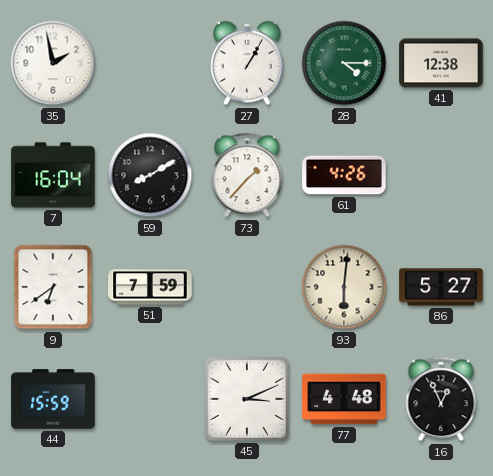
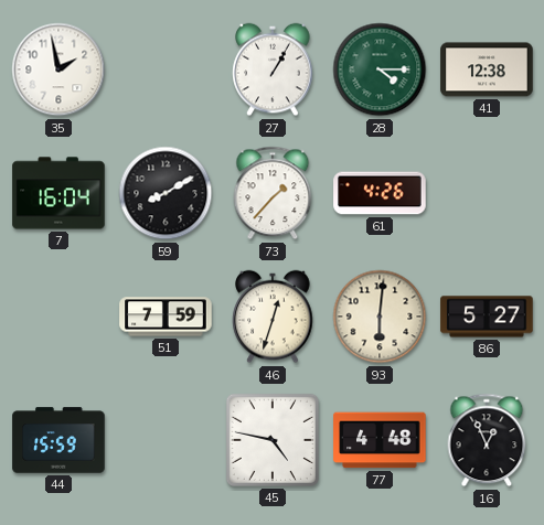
9: 6:39 -> none
46: none -> 12:33
45: 3:11 -> 4:47
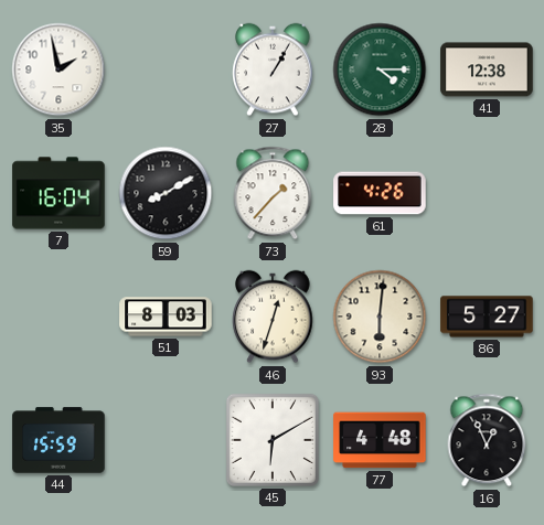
51: 7:59 -> 8:03
45: 4:47 -> 6:10
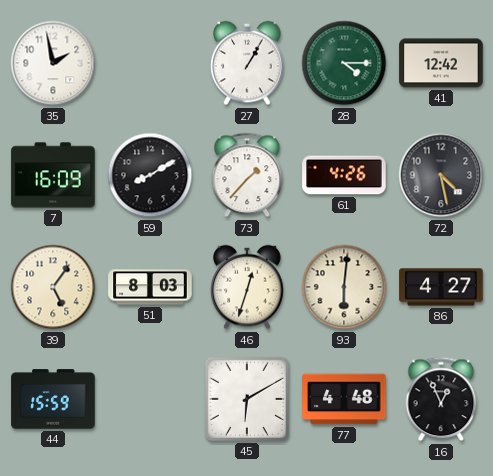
41: 12:38 -> 12:42
7: 16:04 -> 16:09
72: none -> 4:28
39: none -> 5:06
86: 5:27 -> 4:27
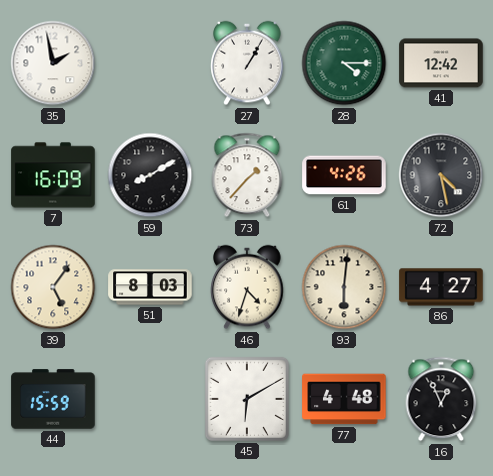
46: 12:33 -> 4:33
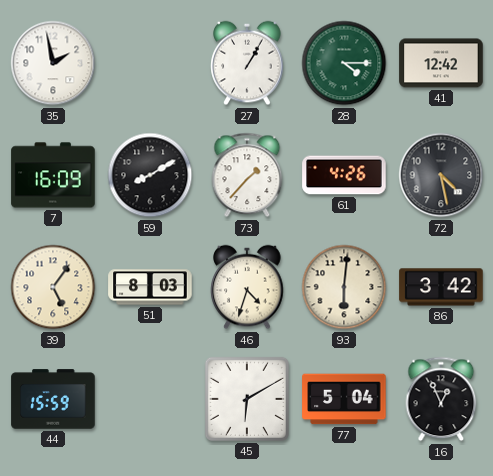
86: 4:27 -> 3:42
77: 4:48 -> 5:04
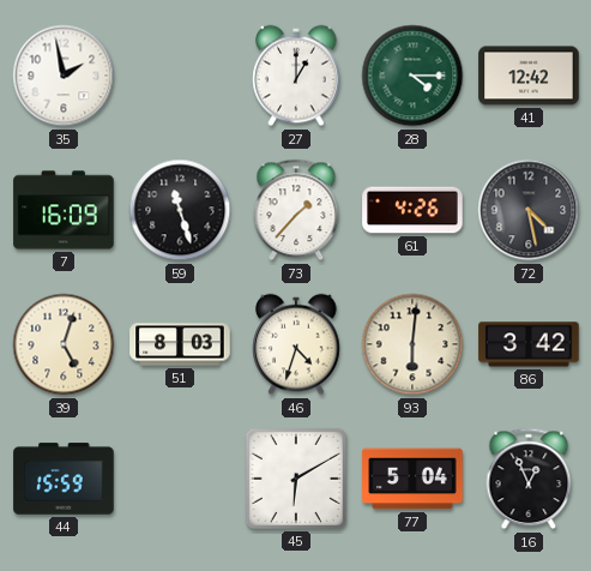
27: 1:05 -> 1:00
59: 8:10 -> 11:27
39: 5:06 -> 5:03
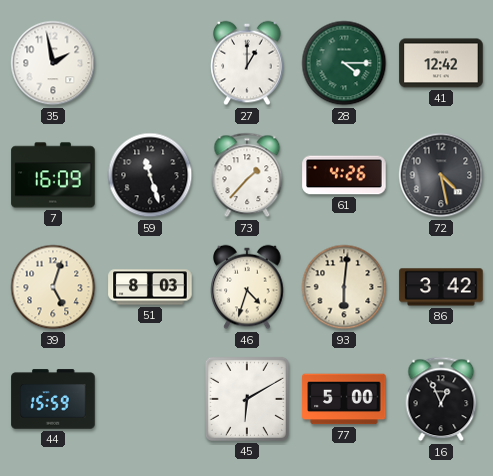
77: 5:04 -> 5:00
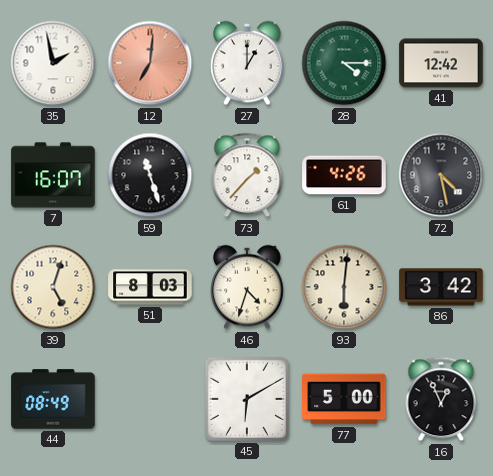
12: none -> 7:01
7: 16:09 -> 16:07
44: 15:59 -> 08:49
